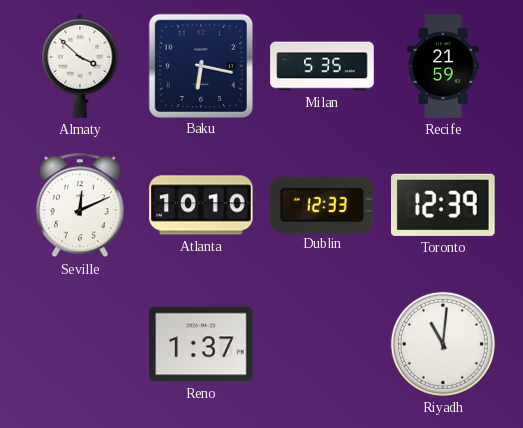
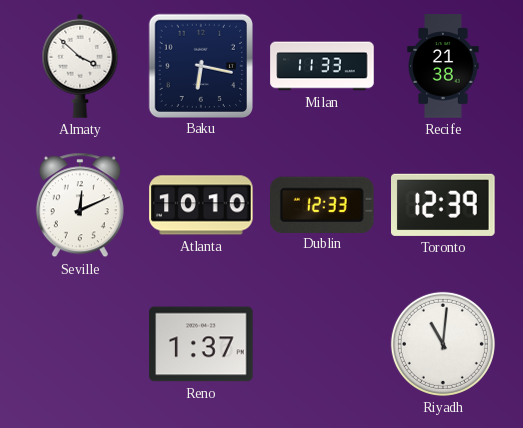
Milan: 5:35 -> 11:33
Recife: 21:59 -> 21:38
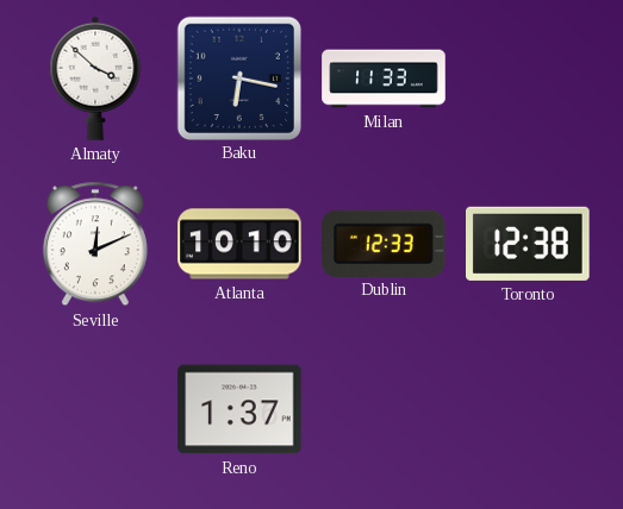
Recife: 21:38 -> none
Toronto: 12:39 -> 12:38
Riyadh: 11:01 -> none
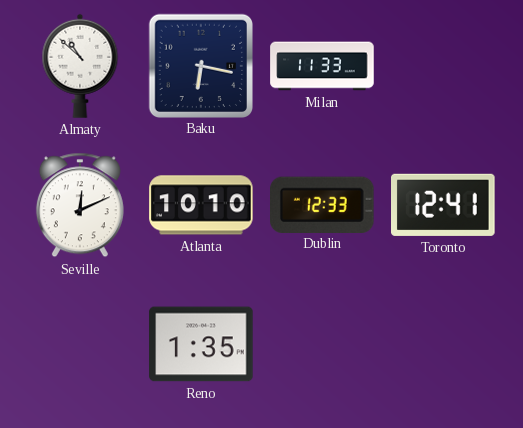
Almaty: 3:52 -> 10:52
Toronto: 12:38 -> 12:41
Reno: 1:37 -> 1:35
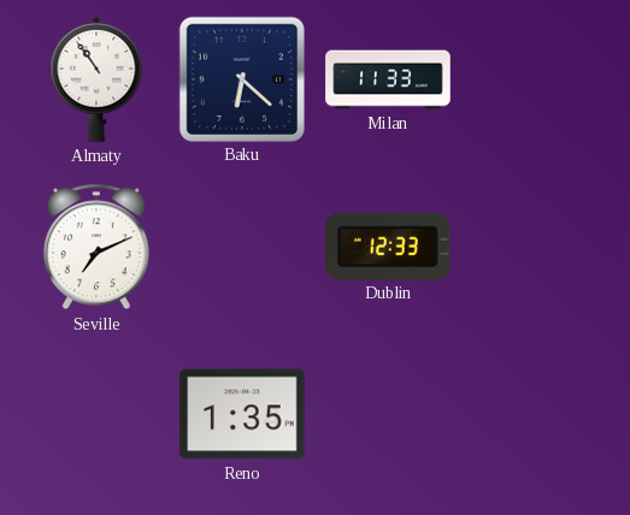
Almaty: 10:52 -> 10:54
Baku: 6:17 -> 6:22
Seville: 12:11 -> 7:11
Atlanta: 10:10 -> none
Toronto: 12:41 -> none
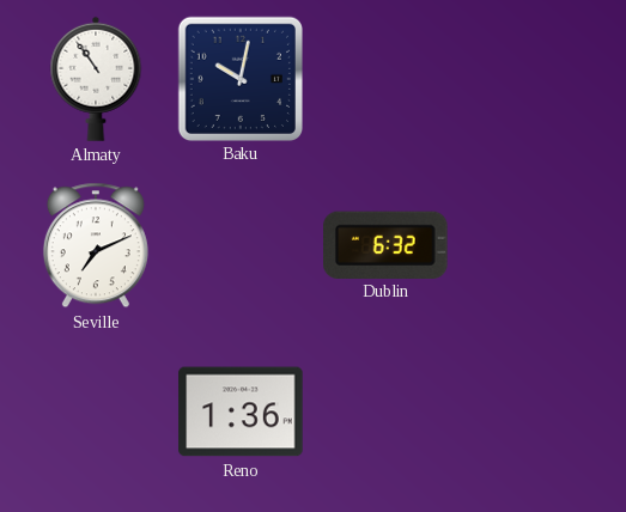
Baku: 6:22 -> 10:02
Milan: 11:33 -> none
Dublin: 12:33 -> 6:32
Reno: 1:35 -> 1:36
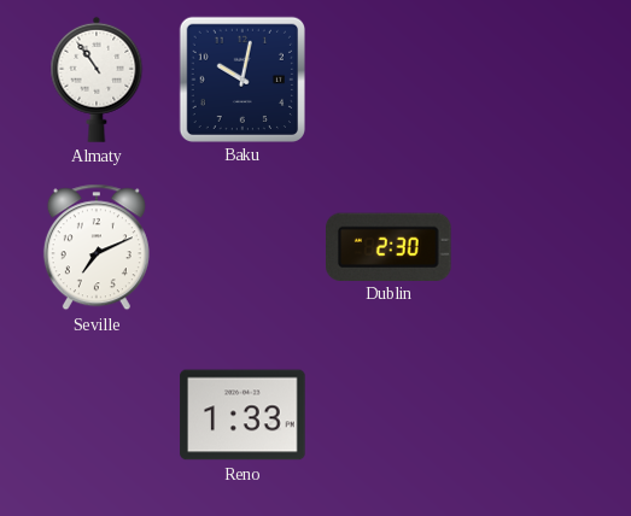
Dublin: 6:32 -> 2:30
Reno: 1:36 -> 1:33
